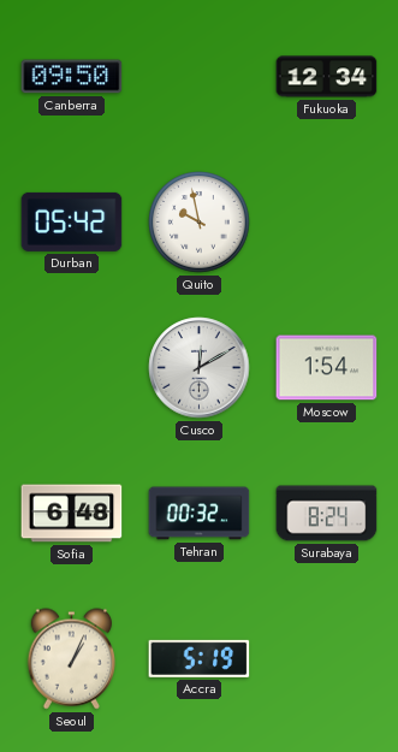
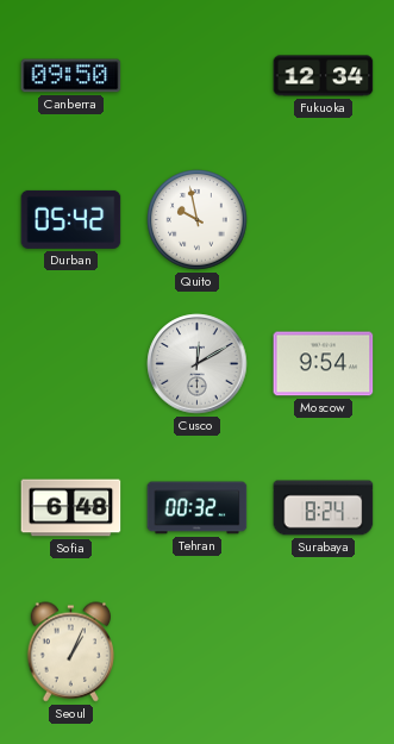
Moscow: 1:54 -> 9:54
Accra: 5:19 -> none
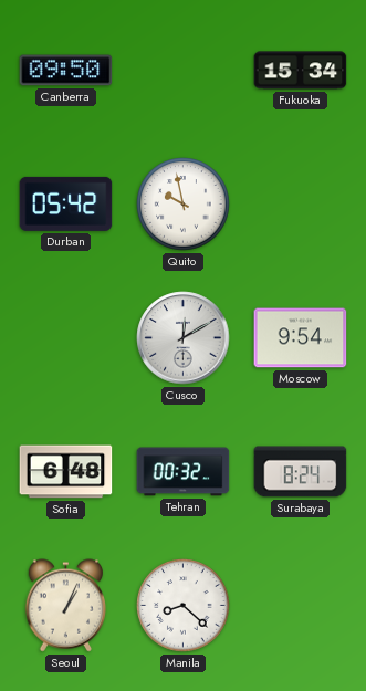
Fukuoka: 12:34 -> 15:34
Manila: none -> 8:22
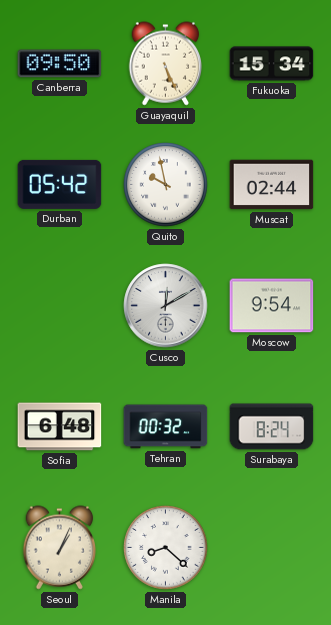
Guayaquil: none -> 5:26
Muscat: none -> 02:44
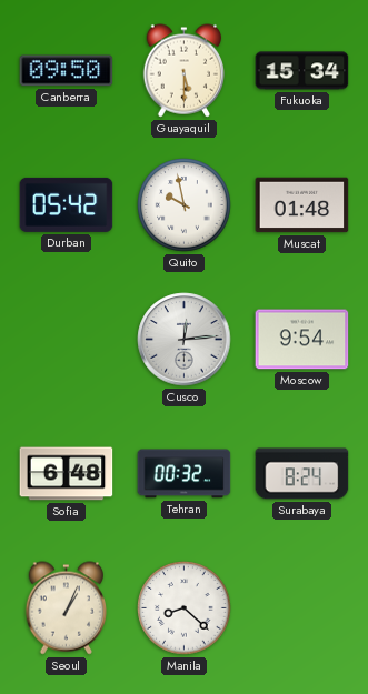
Guayaquil: 5:26 -> 5:30
Muscat: 02:44 -> 01:48
Cusco: 12:10 -> 12:14
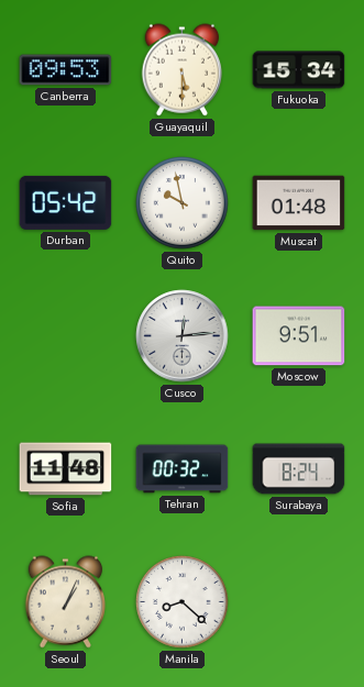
Canberra: 09:50 -> 09:53
Moscow: 9:54 -> 9:51
Sofia: 6:48 -> 11:48
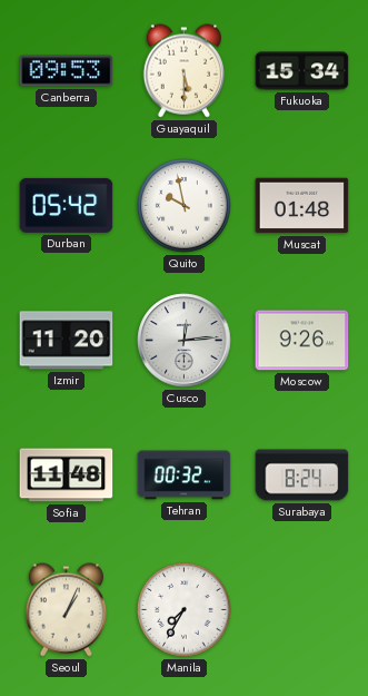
Izmir: none -> 11:20
Moscow: 9:51 -> 9:26
Manila: 8:22 -> 7:35
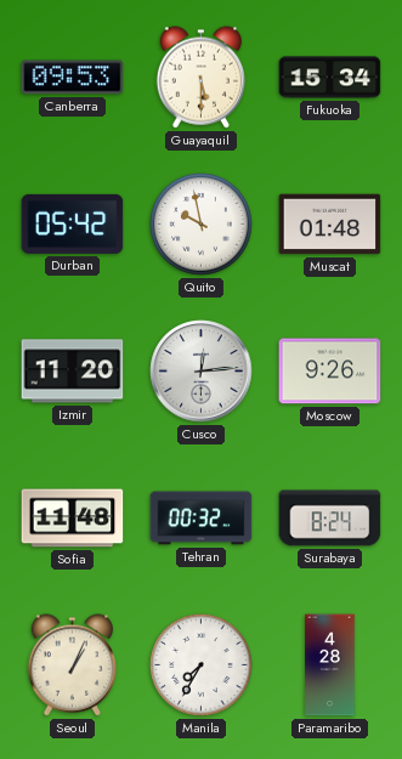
Paramaribo: none -> 4:28
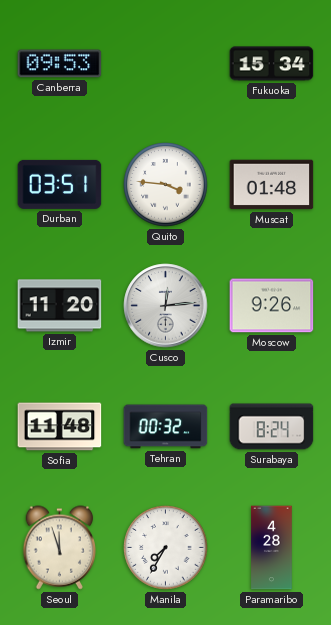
Guayaquil: 5:30 -> none
Durban: 05:42 -> 03:51
Quito: 9:58 -> 3:46
Seoul: 1:04 -> 11:57
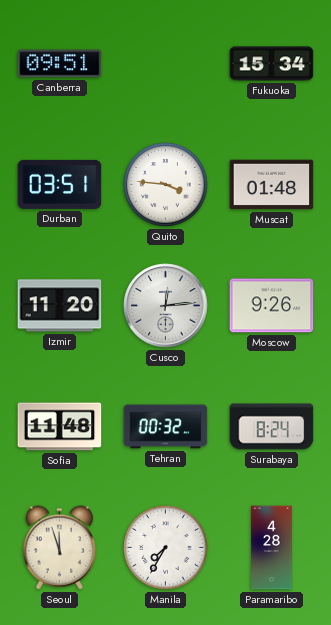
Canberra: 09:53 -> 09:51
